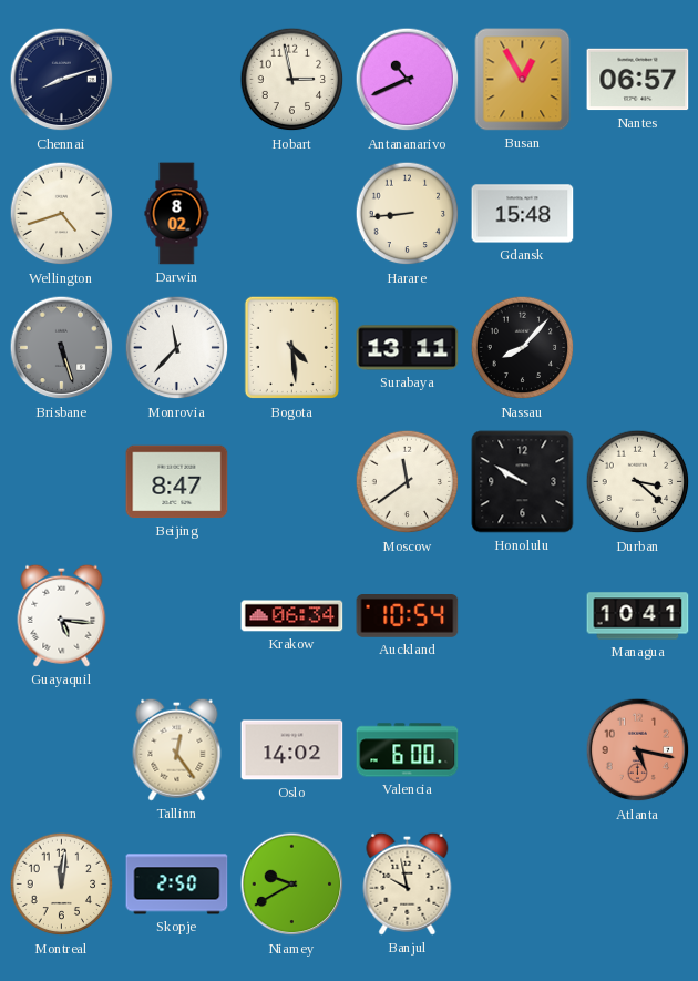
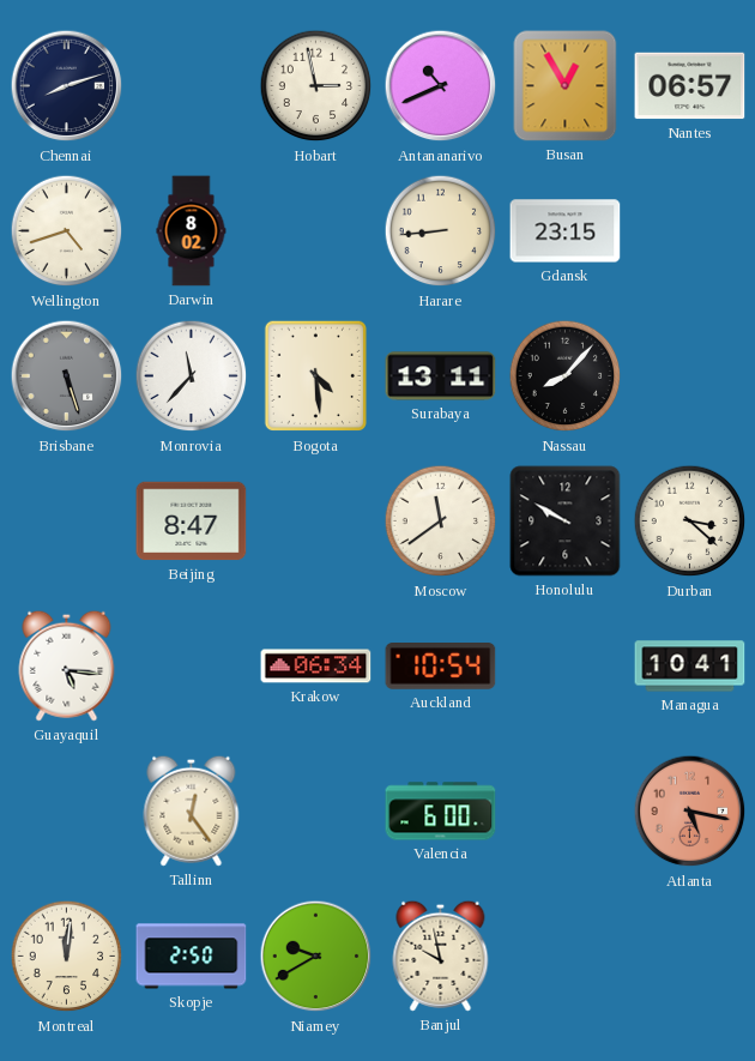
Gdansk: 15:48 -> 23:15
Oslo: 14:02 -> none
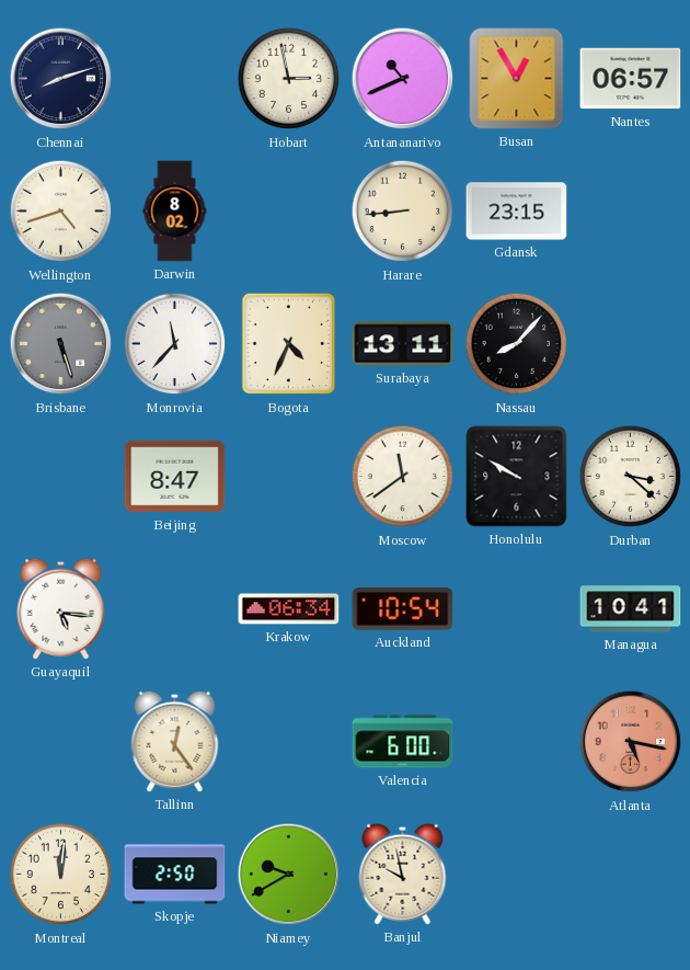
Bogota: 4:29 -> 4:34
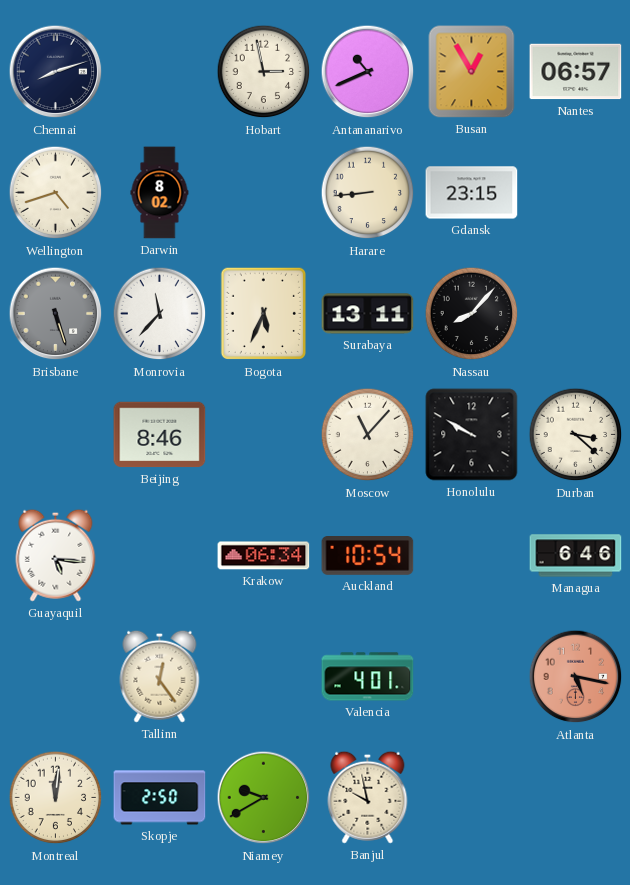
Bogota: 4:34 -> 5:34
Beijing: 8:47 -> 8:46
Moscow: 11:39 -> 11:07
Managua: 10:41 -> 6:46
Valencia: 6:00 -> 4:01
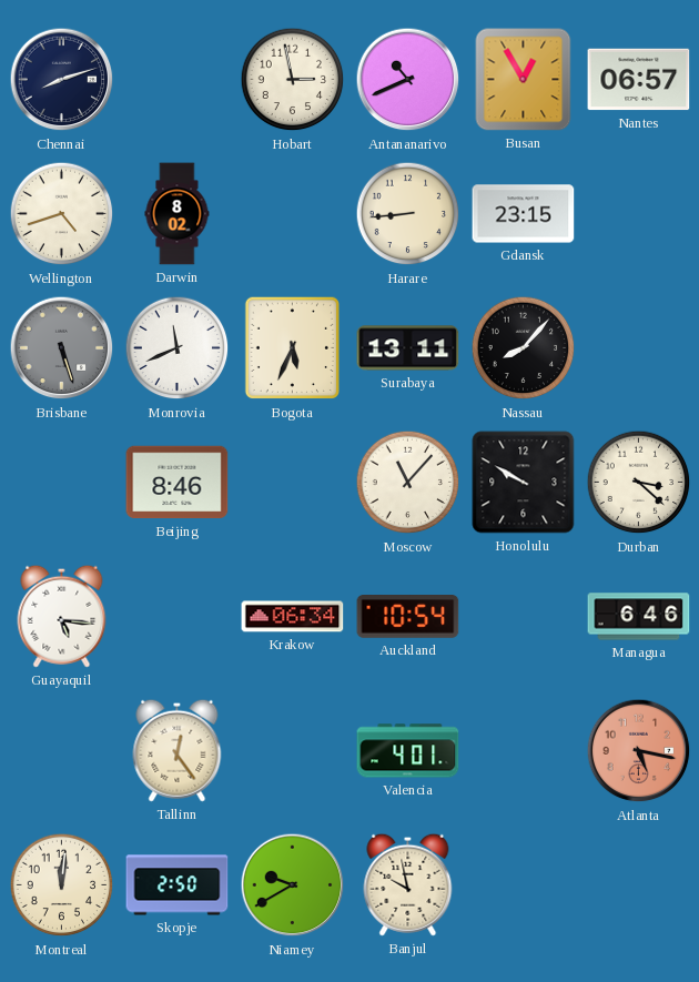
Monrovia: 11:37 -> 11:41
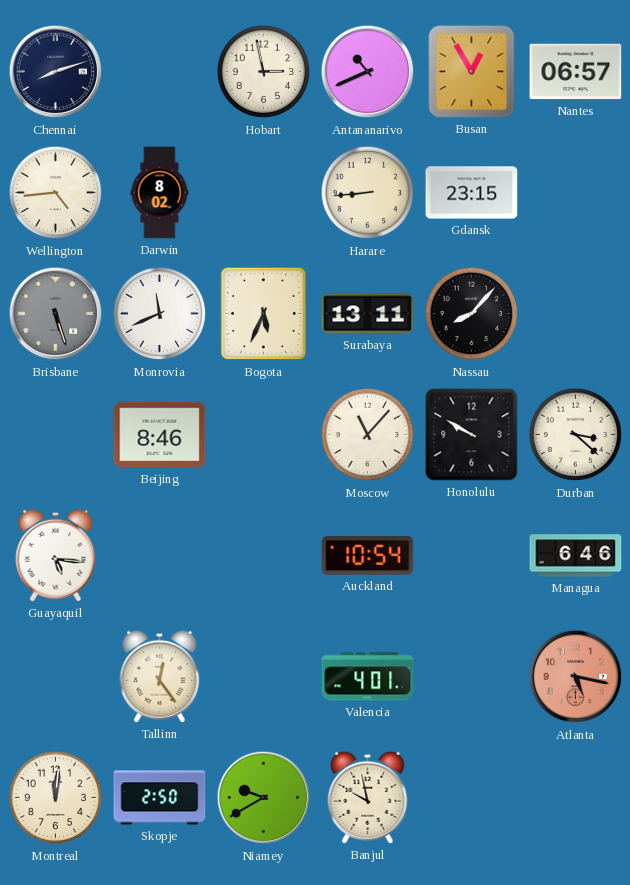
Wellington: 4:42 -> 4:44
Krakow: 06:34 -> none
